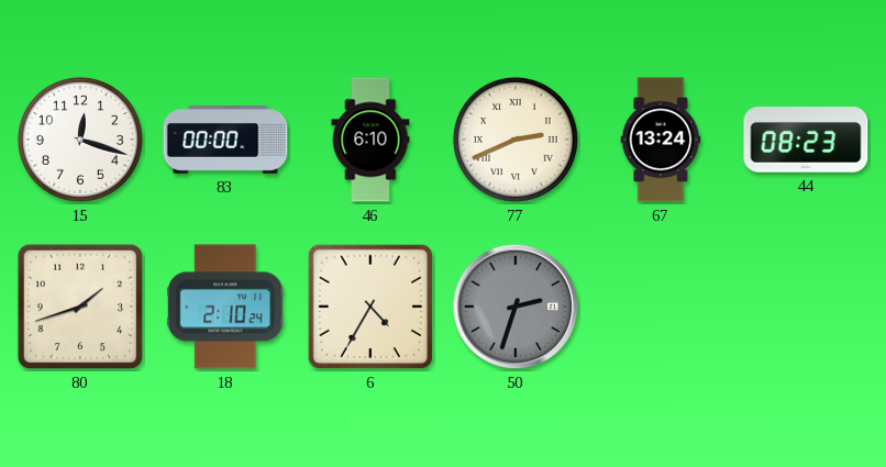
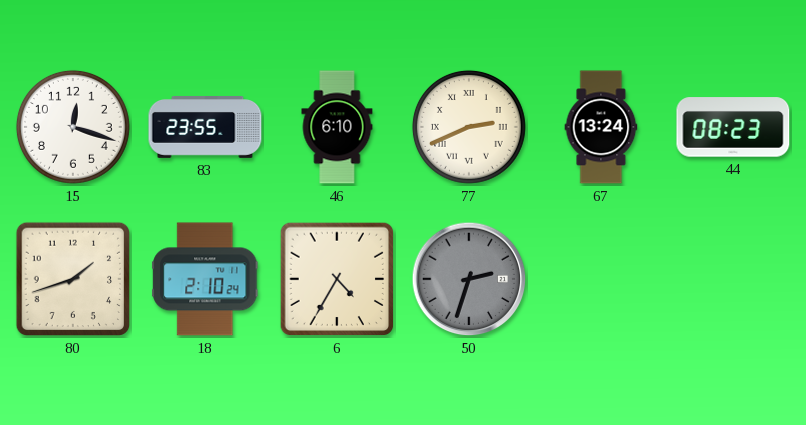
83: 00:00 -> 23:55
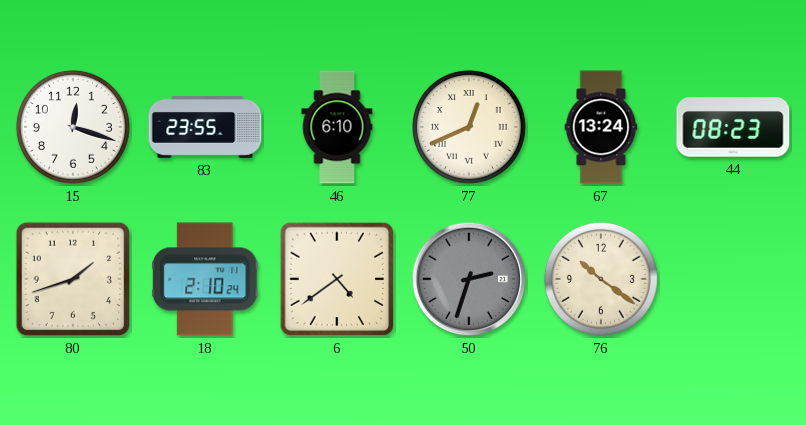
77: 2:41 -> 12:41
6: 4:35 -> 4:39
76: none -> 10:21
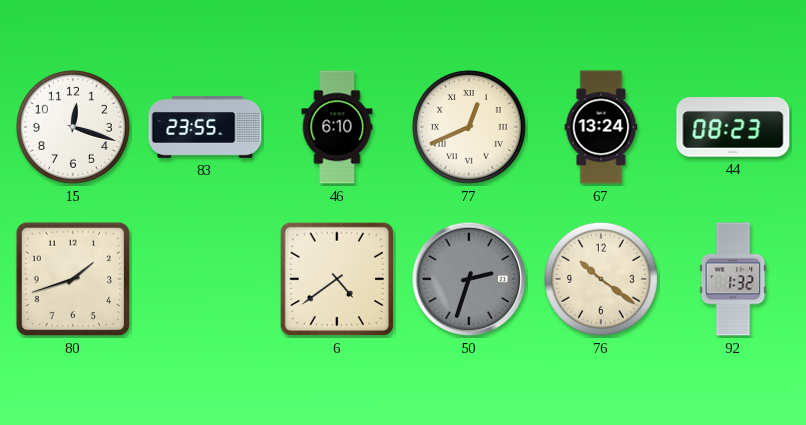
18: 2:10 -> none
92: none -> 1:32
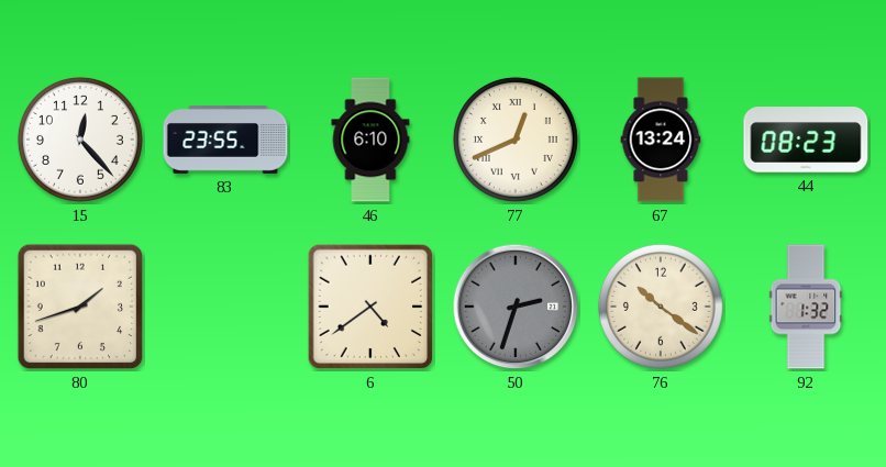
15: 12:18 -> 12:23
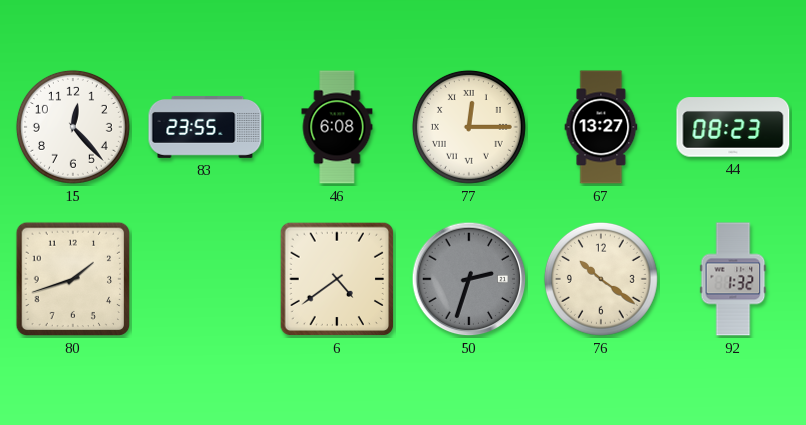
46: 6:10 -> 6:08
77: 12:41 -> 12:15
67: 13:24 -> 13:27
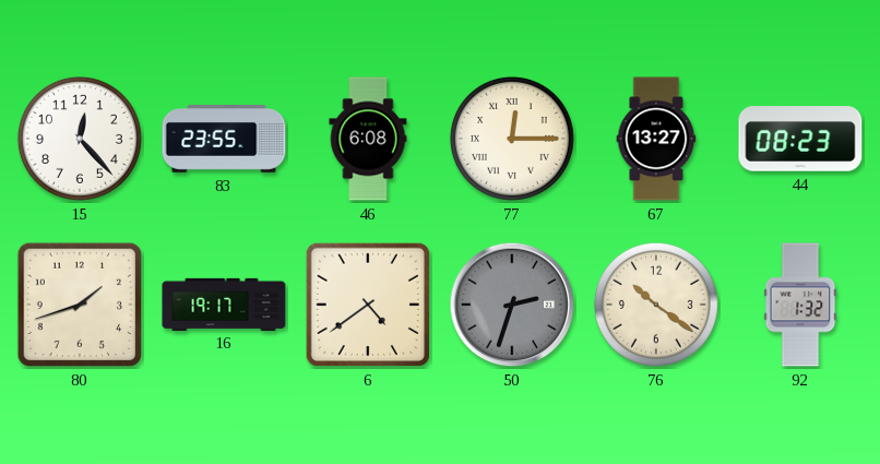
16: none -> 19:17
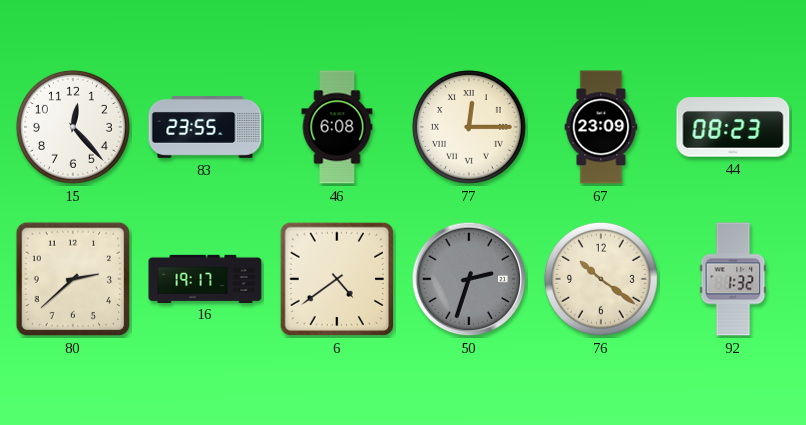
67: 13:27 -> 23:09
80: 1:42 -> 2:38
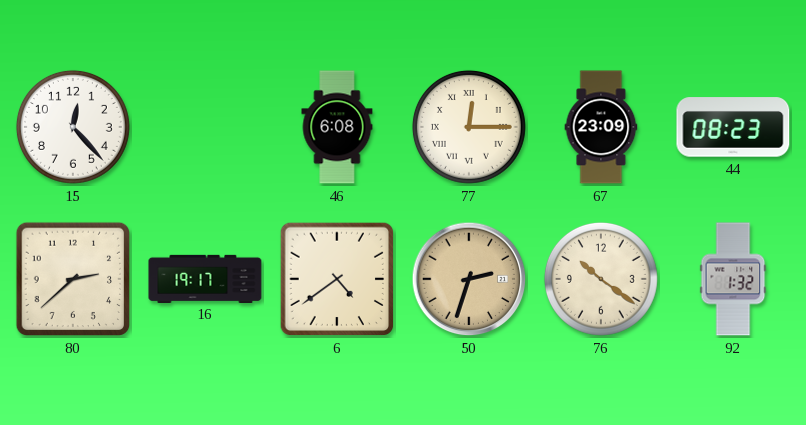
83: 23:55 -> none
50 dial: grey -> champagne
